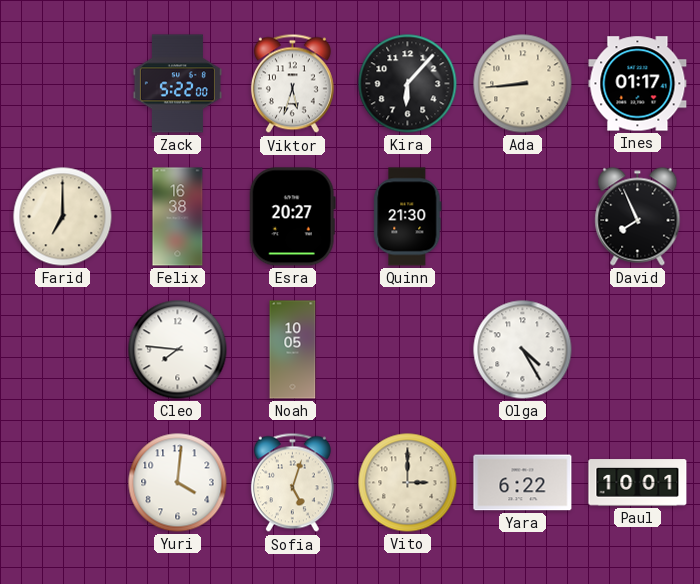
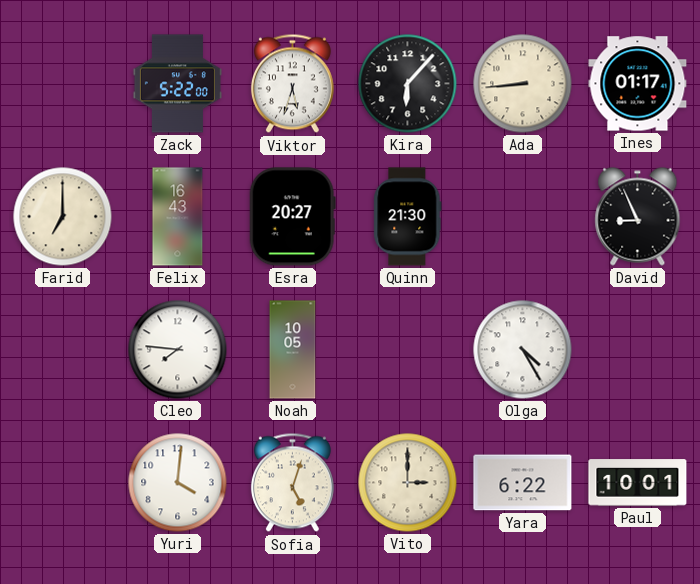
Felix: 16:38 -> 16:43
David: 7:56 -> 8:56
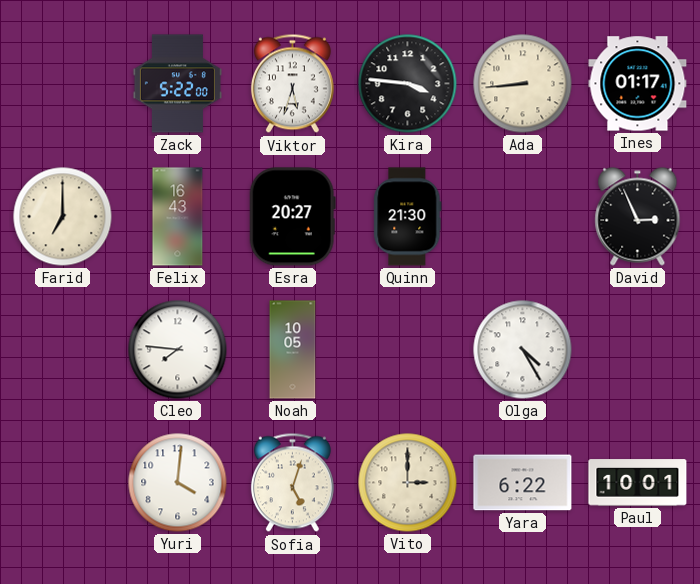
Kira: 6:07 -> 3:46
David: 8:56 -> 2:56
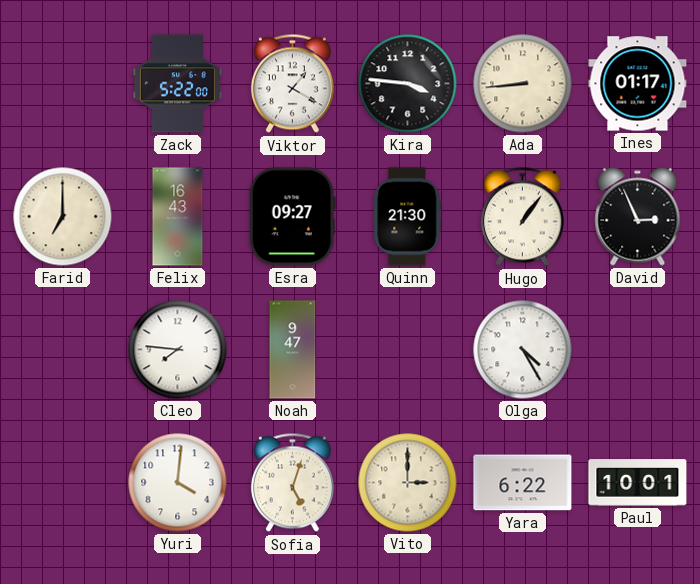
Viktor: 5:33 -> 1:20
Esra: 20:27 -> 09:27
Hugo: none -> 1:06
Noah: 10:05 -> 9:47
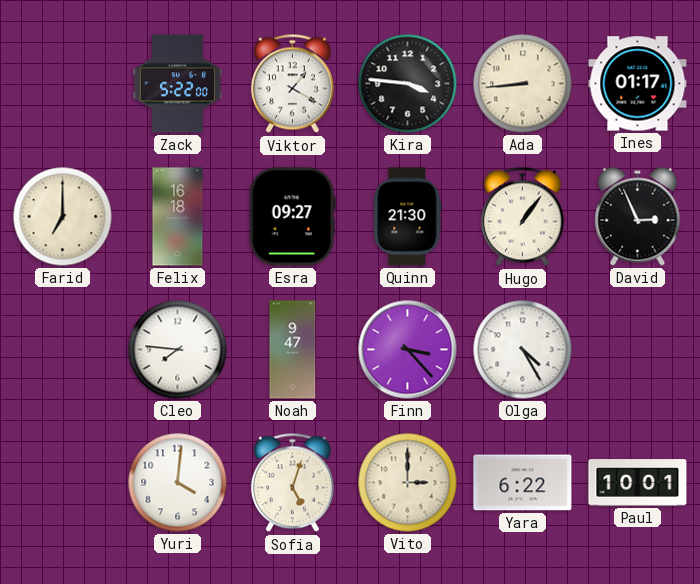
Felix: 16:43 -> 16:18
Finn: none -> 3:23
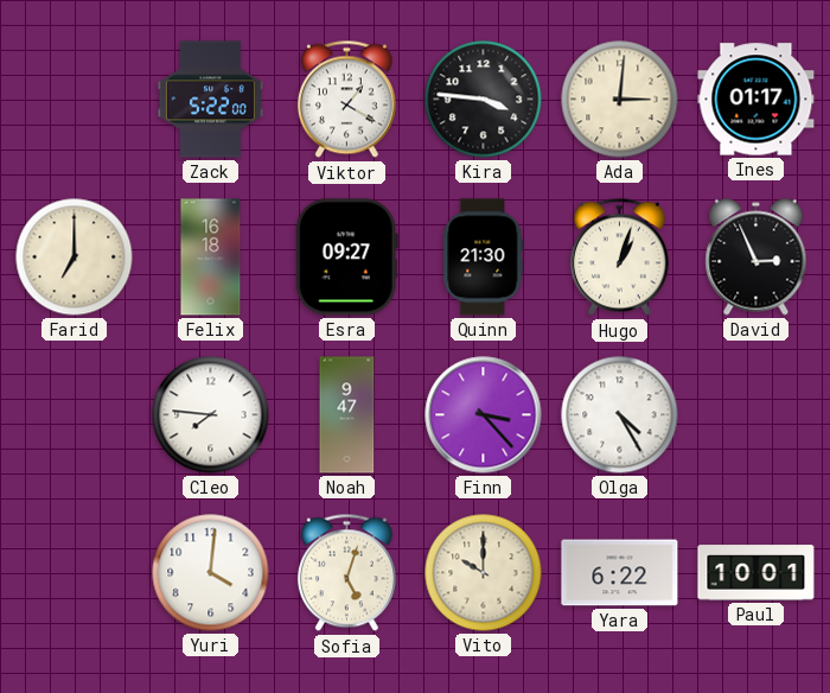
Ada: 8:44 -> 3:01
Hugo: 1:06 -> 1:03
Vito: 3:00 -> 10:00
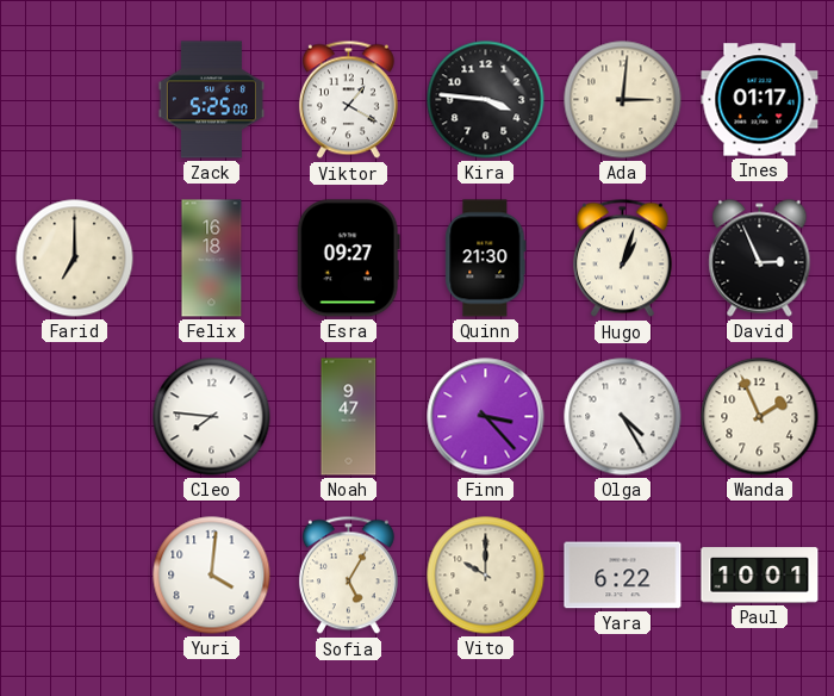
Zack: 5:22 -> 5:25
Wanda: none -> 1:56
Sofia: 5:03 -> 5:05
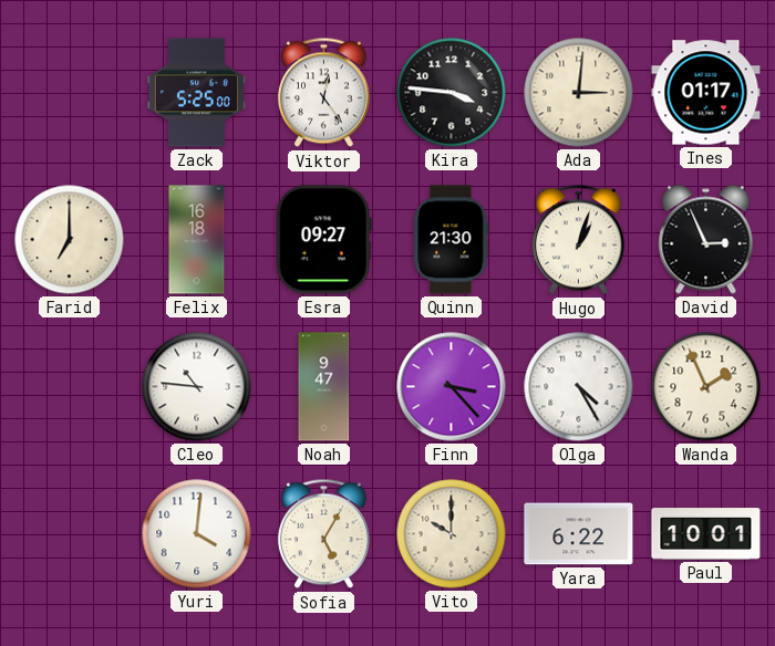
Viktor: 1:20 -> 12:24
Cleo: 7:46 -> 10:46
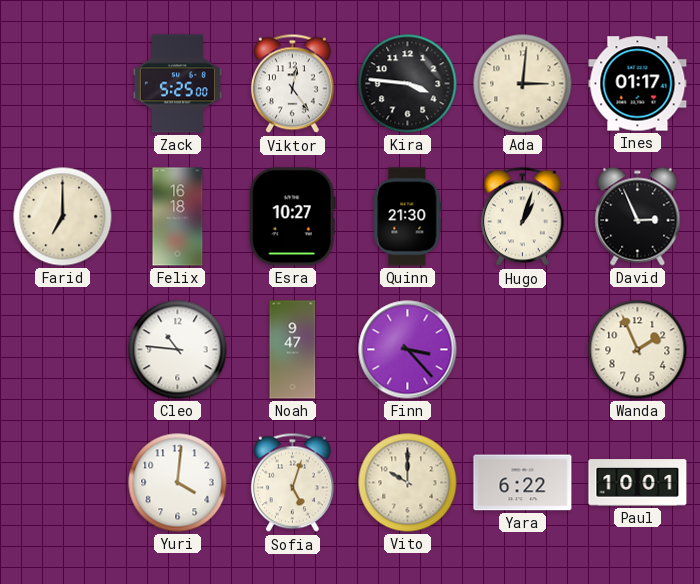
Esra: 09:27 -> 10:27
Olga: 4:25 -> none
Sofia: 5:05 -> 5:03
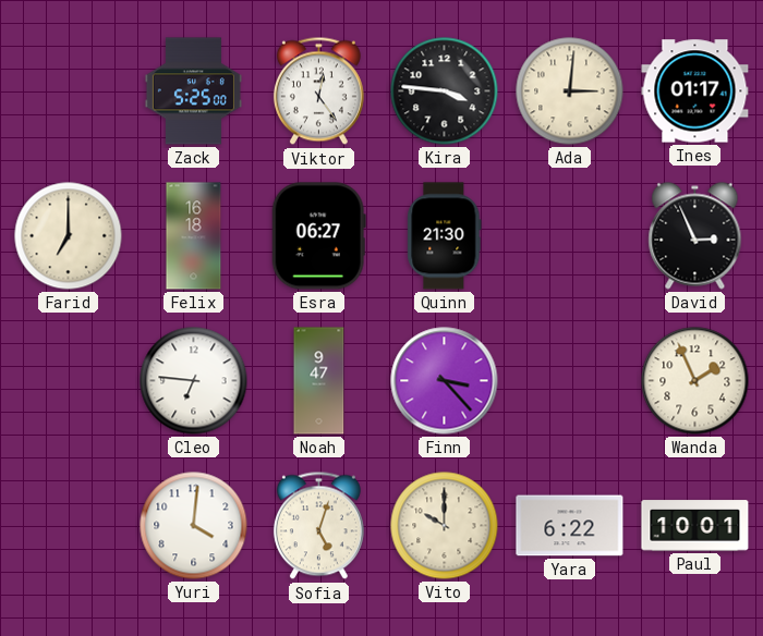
Esra: 10:27 -> 06:27
Hugo: 1:03 -> none
Cleo: 10:46 -> 6:46
